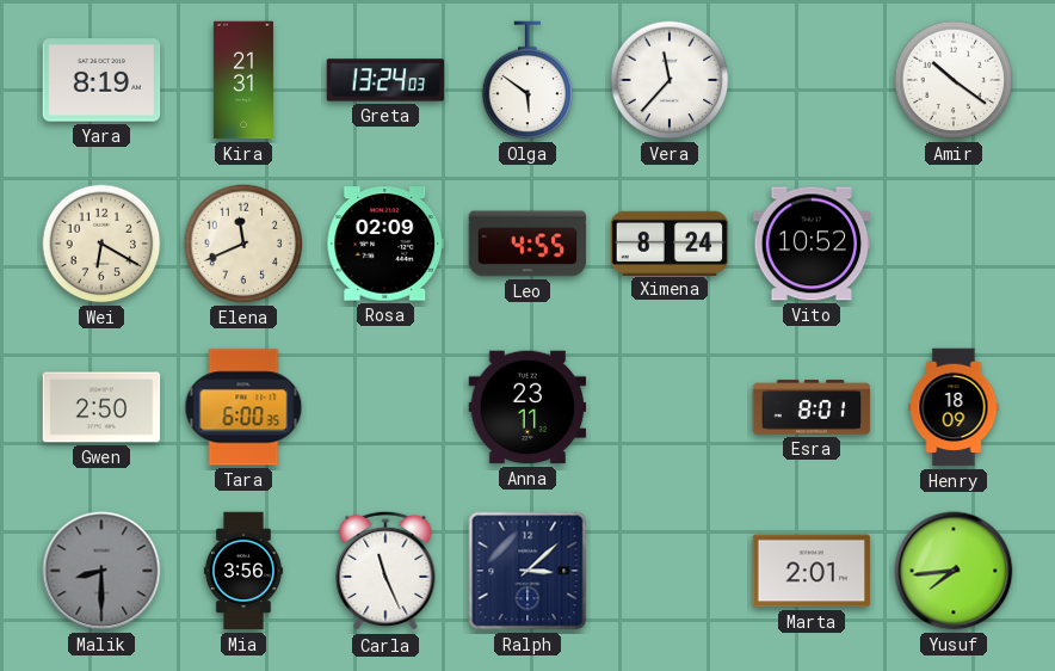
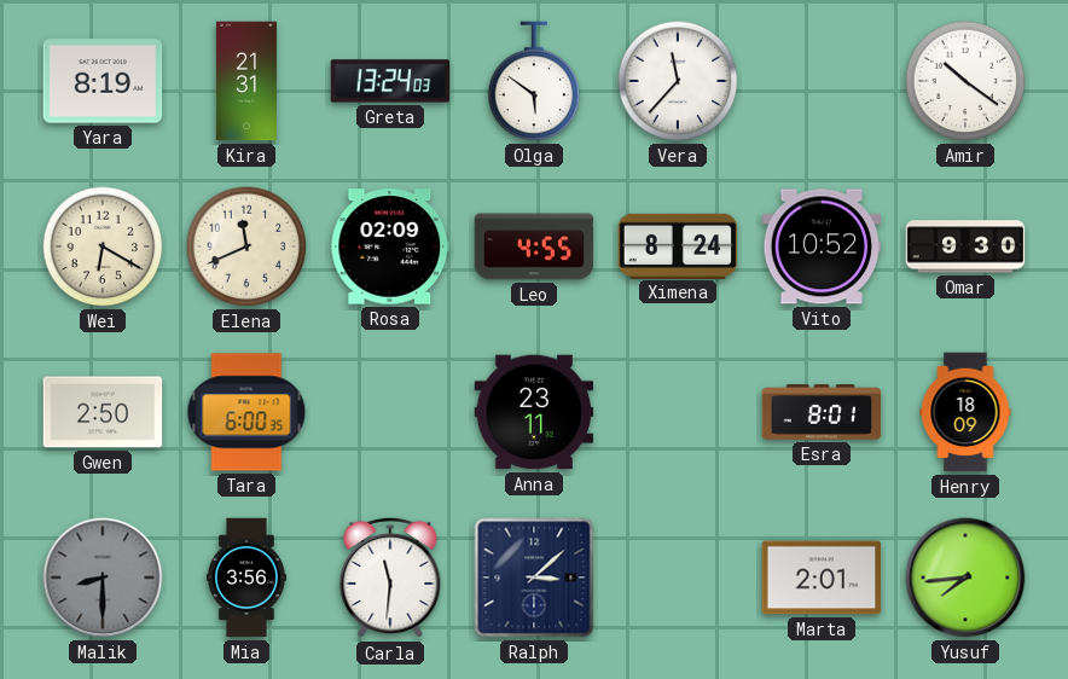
Omar: none -> 9:30
Carla: 11:26 -> 11:31
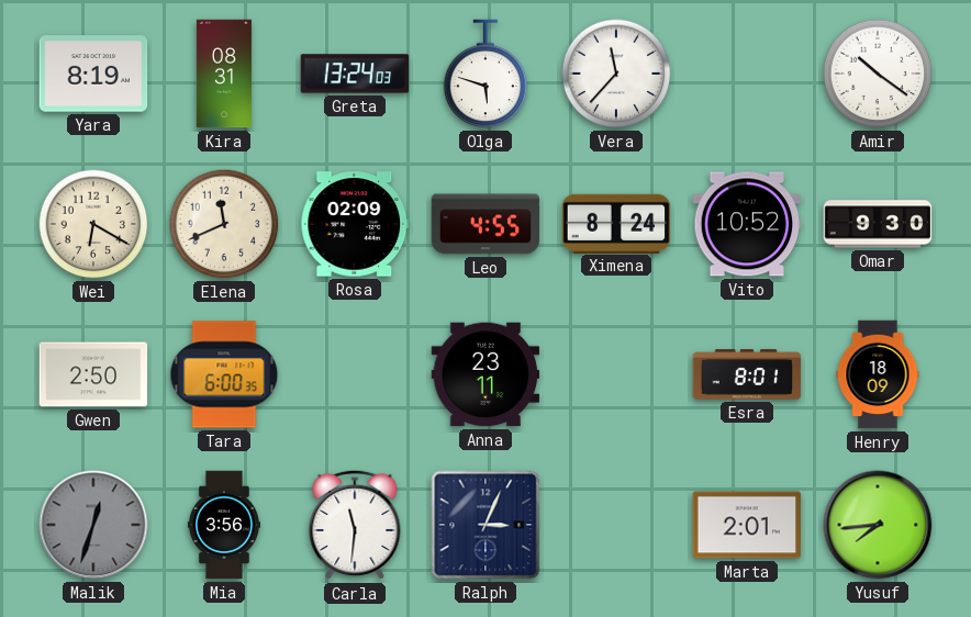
Kira: 21:31 -> 08:31
Olga: 5:51 -> 5:48
Malik: 8:30 -> 12:33
Ralph: 3:08 -> 3:04
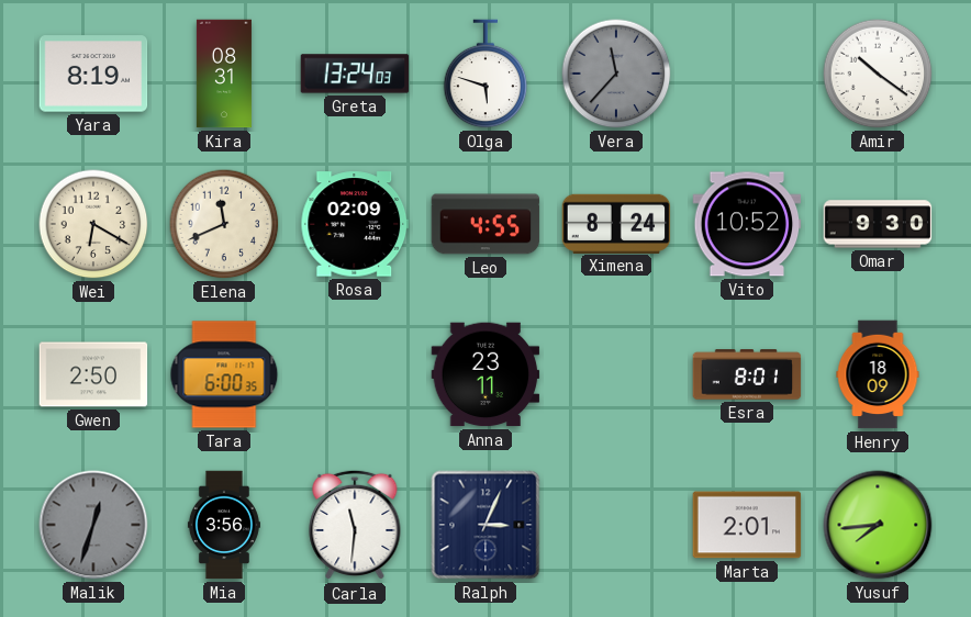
Vera dial: white -> grey
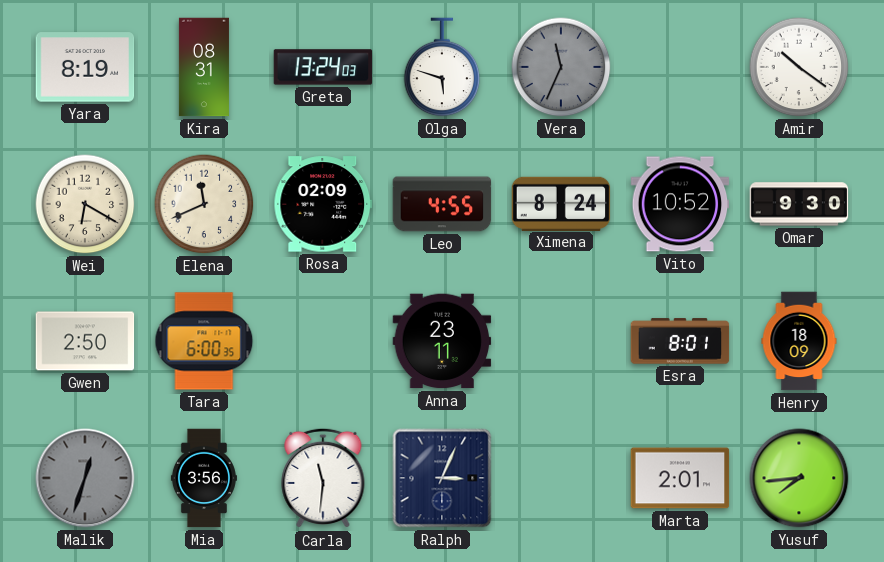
Vera: 11:37 -> 11:34
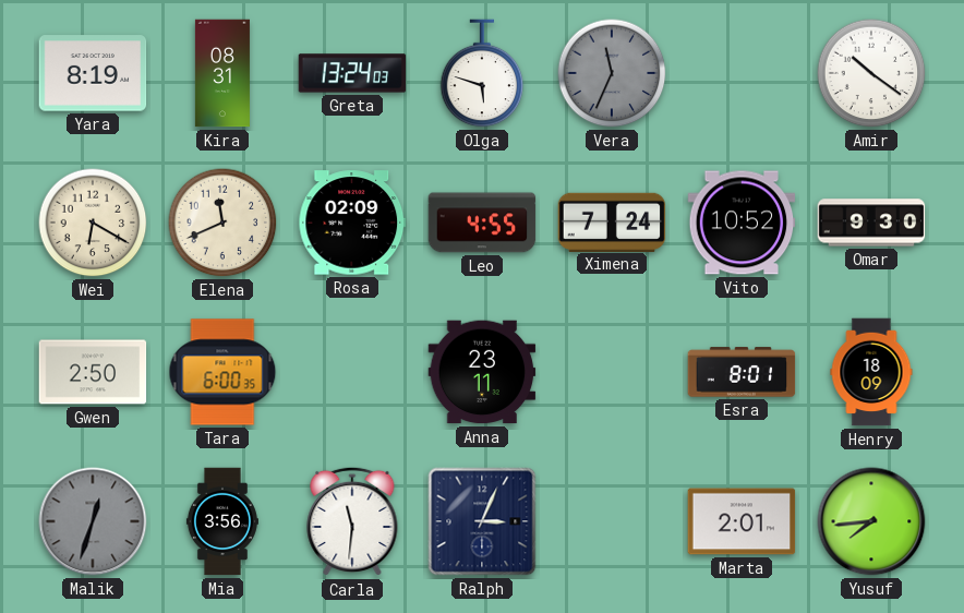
Ximena: 8:24 -> 7:24
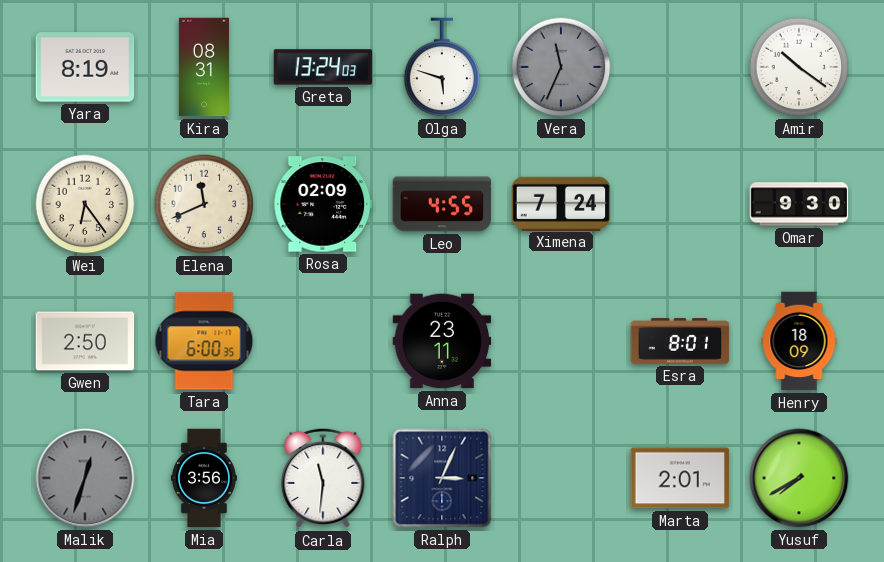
Wei: 6:20 -> 6:24
Vito: 10:52 -> none
Yusuf: 7:44 -> 7:40
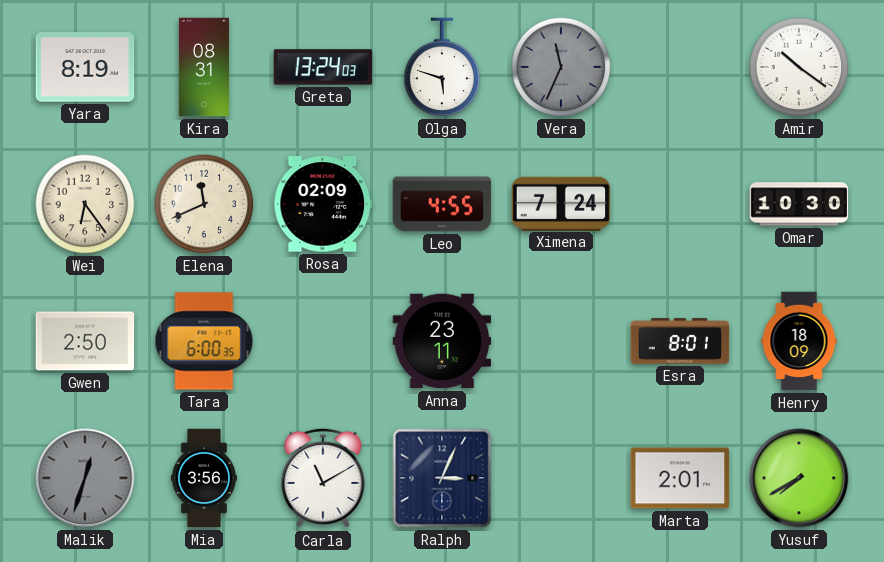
Omar: 9:30 -> 10:30
Carla: 11:31 -> 11:10
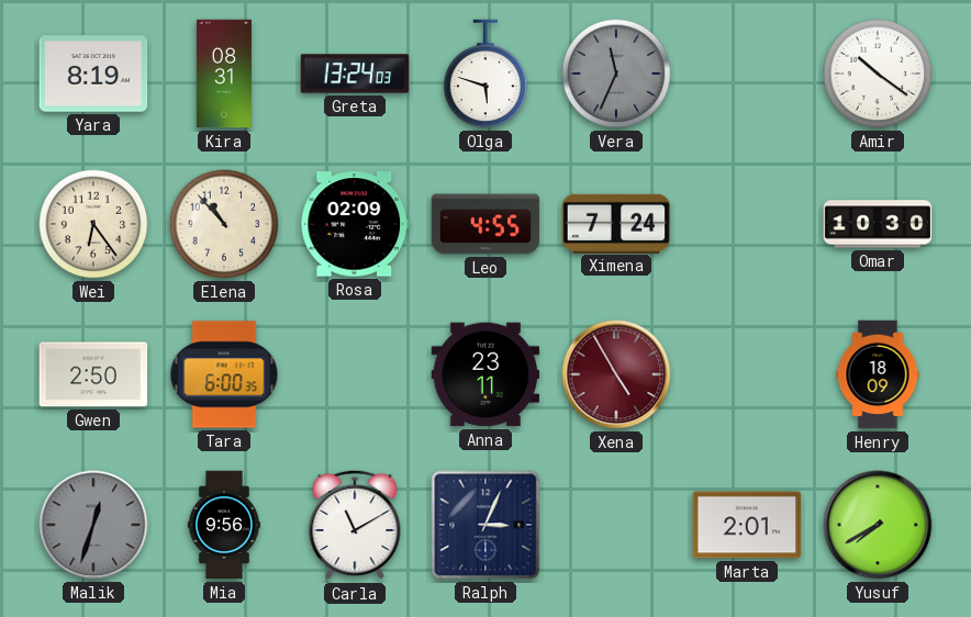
Elena: 11:41 -> 10:53
Xena: none -> 4:55
Esra: 8:01 -> none
Mia: 3:56 -> 9:56
